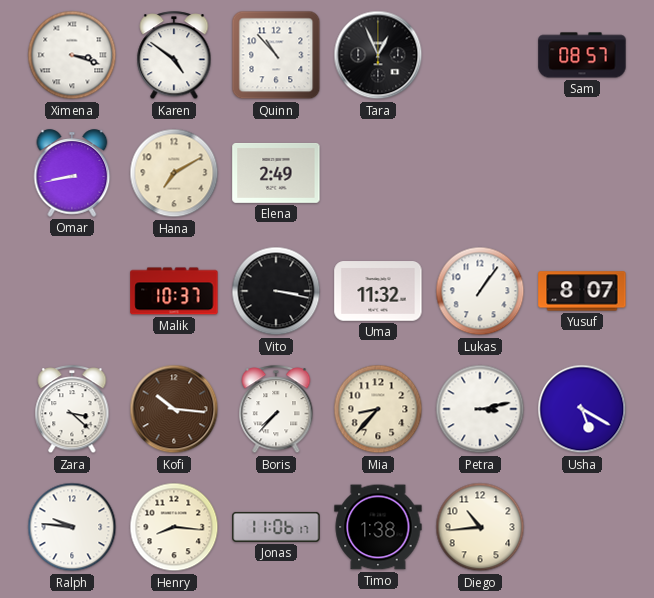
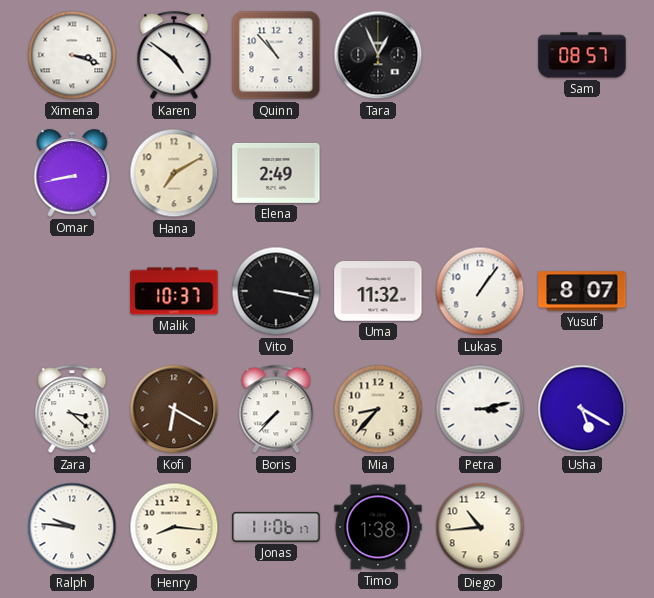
Kofi: 10:16 -> 6:20
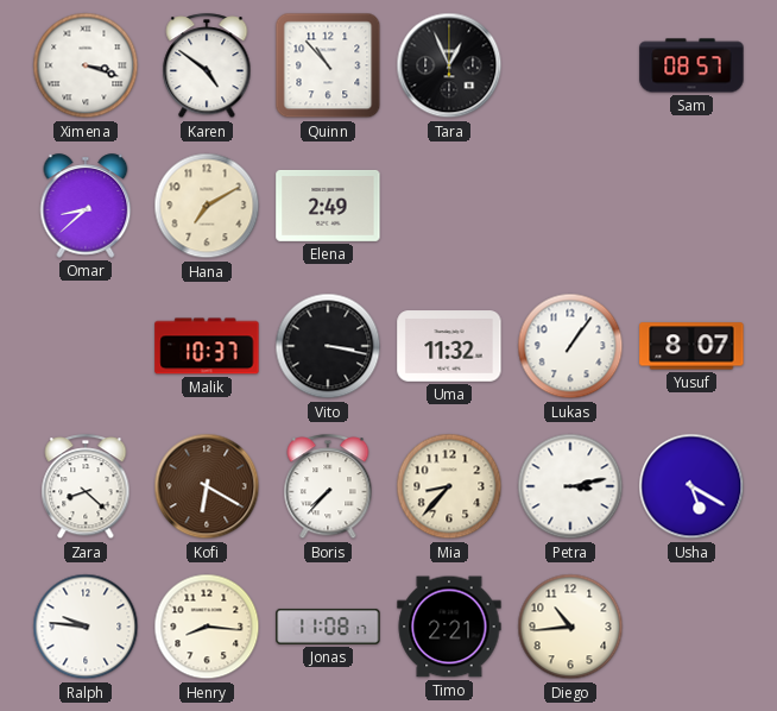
Omar: 8:43 -> 8:38
Zara: 3:22 -> 8:22
Jonas: 11:06 -> 11:08
Timo: 1:38 -> 2:21
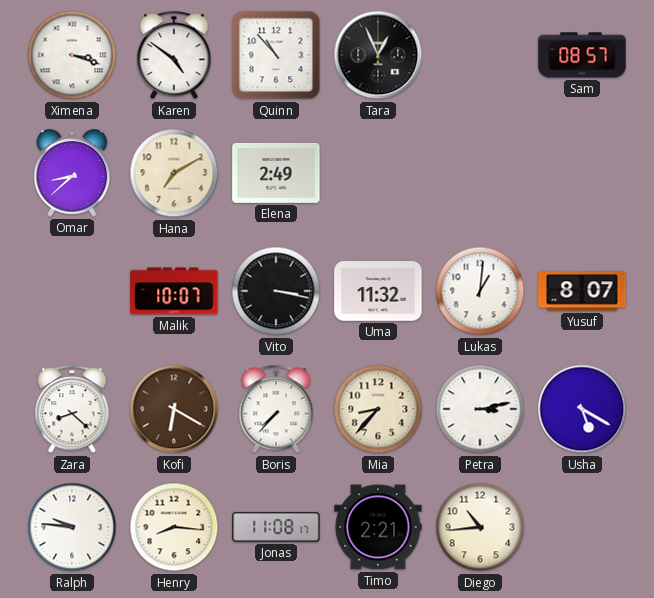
Malik: 10:37 -> 10:07
Lukas: 1:06 -> 1:01
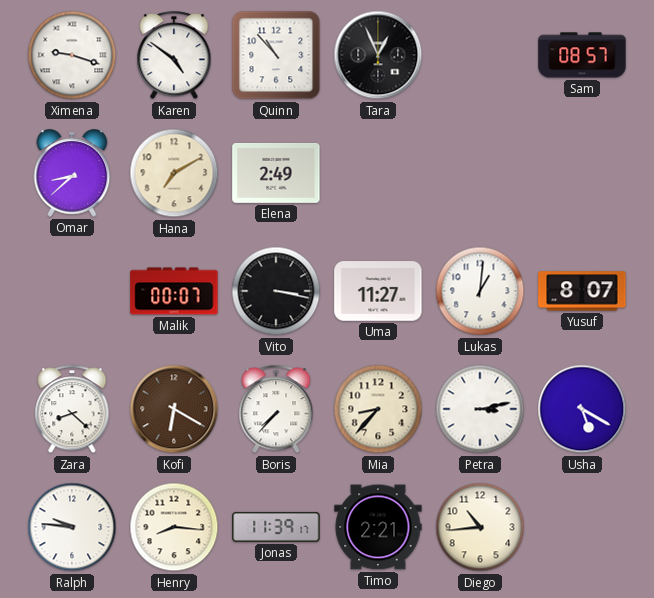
Ximena: 3:18 -> 9:18
Malik: 10:07 -> 00:07
Uma: 11:32 -> 11:27
Jonas: 11:08 -> 11:39
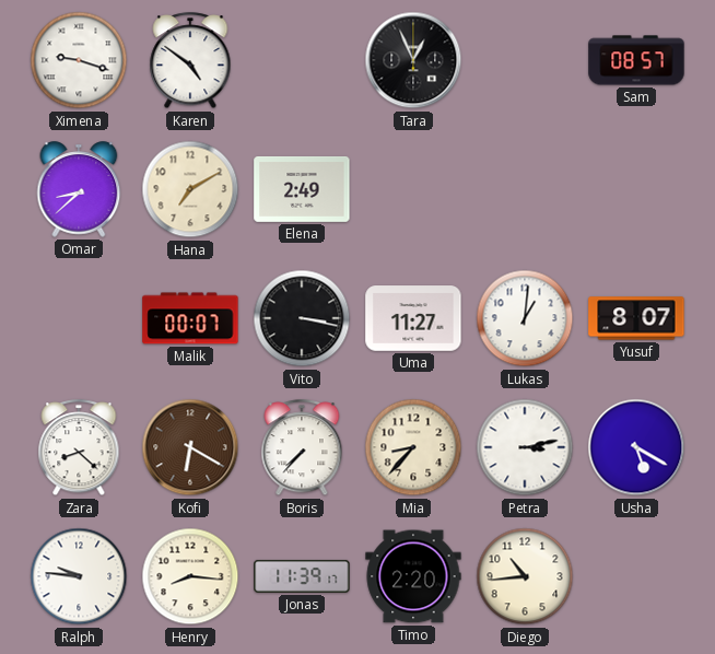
Quinn: 10:53 -> none
Timo: 2:21 -> 2:20
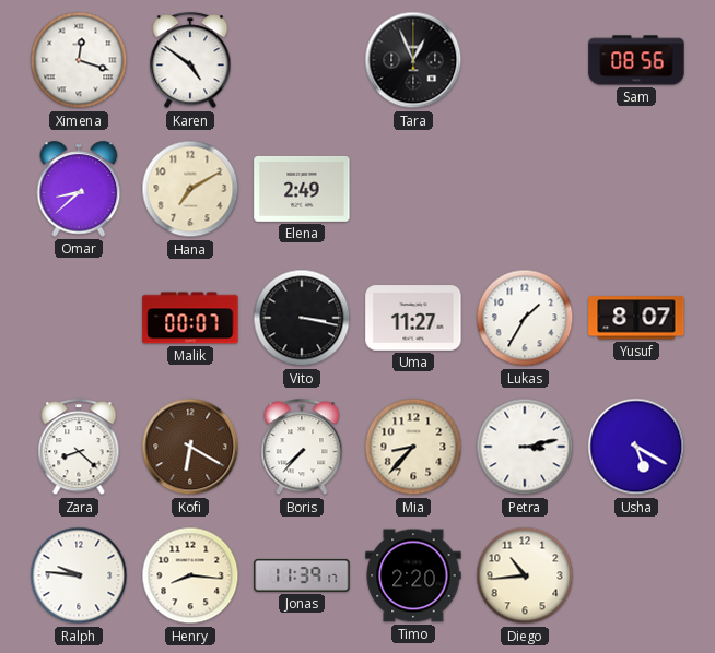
Ximena: 9:18 -> 12:18
Sam: 08:57 -> 08:56
Lukas: 1:01 -> 1:35
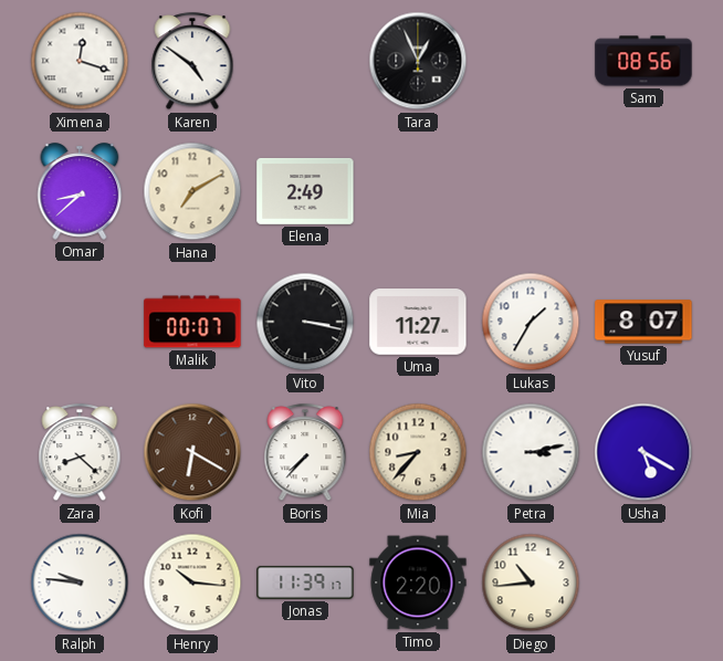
Henry: 8:16 -> 10:16
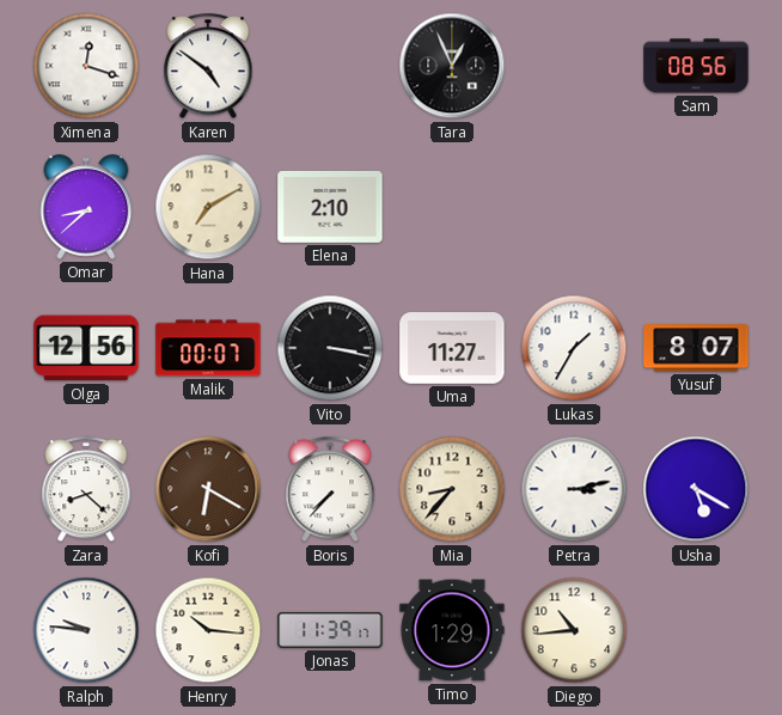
Elena: 2:49 -> 2:10
Olga: none -> 12:56
Timo: 2:20 -> 1:29
